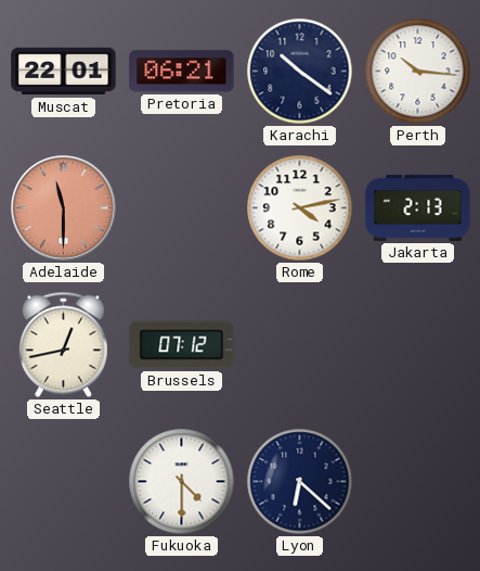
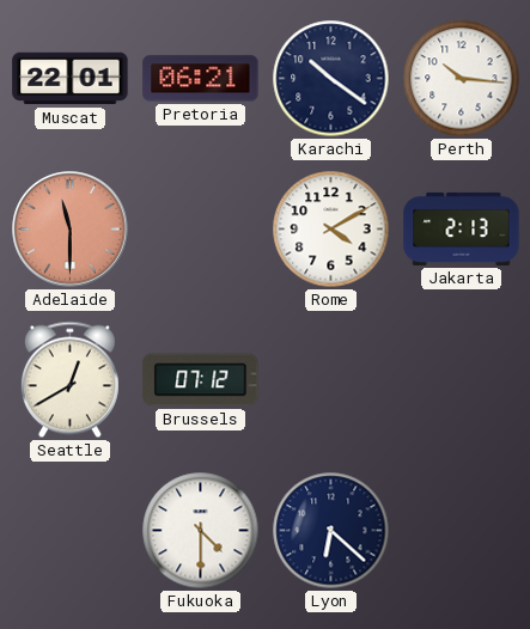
Rome: 4:13 -> 4:10
Seattle: 12:43 -> 12:40
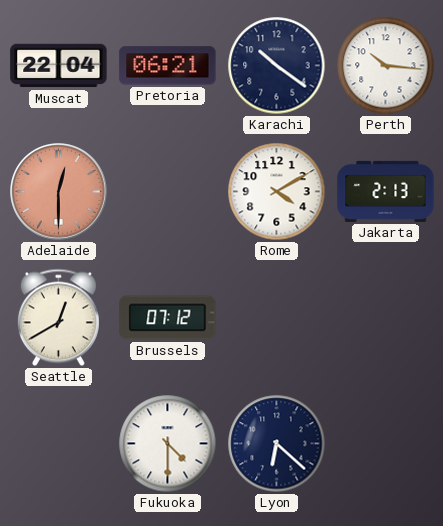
Muscat: 22:01 -> 22:04
Adelaide: 11:30 -> 12:30
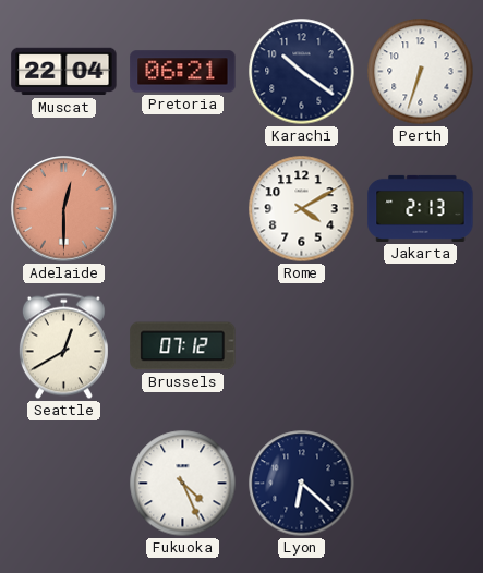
Perth: 10:16 -> 6:33
Fukuoka: 4:30 -> 4:26
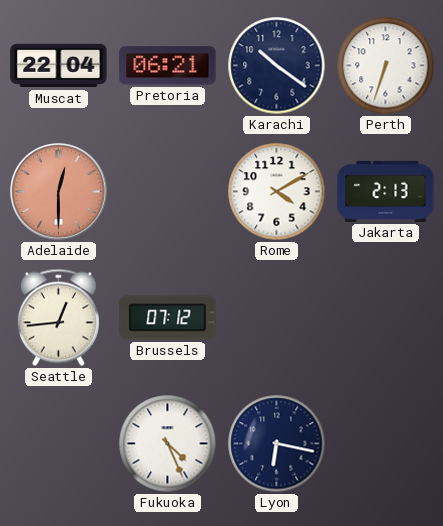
Seattle: 12:40 -> 12:44
Lyon: 6:22 -> 6:17
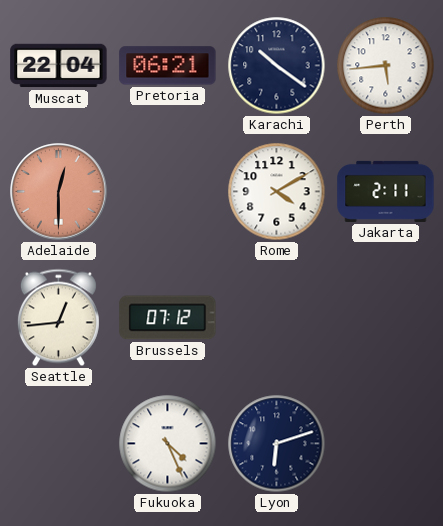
Perth: 6:33 -> 5:44
Jakarta: 2:13 -> 2:11
Lyon: 6:17 -> 6:12
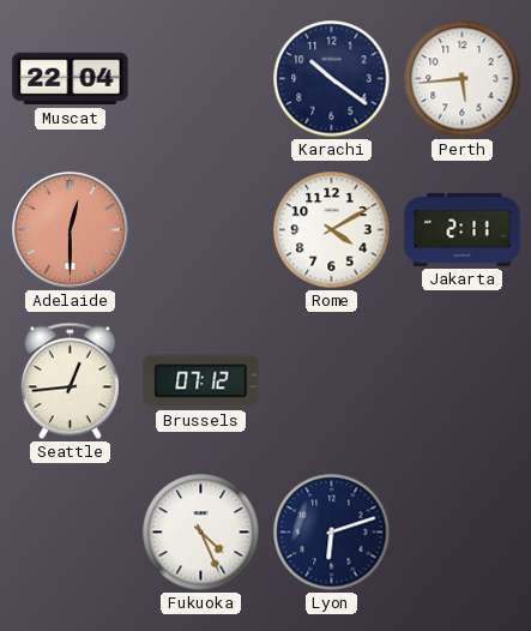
Pretoria: 06:21 -> none
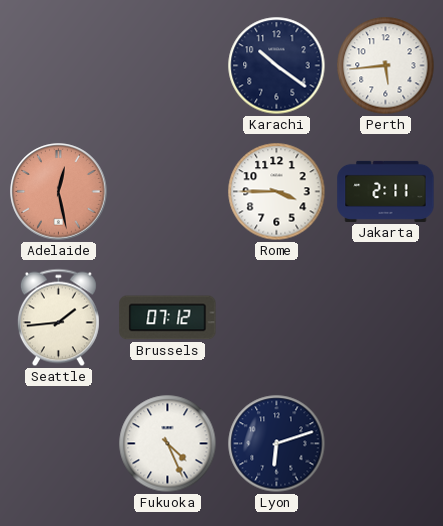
Muscat: 22:04 -> none
Adelaide: 12:30 -> 12:28
Rome: 4:10 -> 3:45
Seattle: 12:44 -> 1:44
